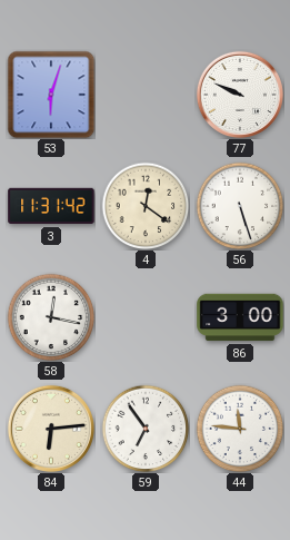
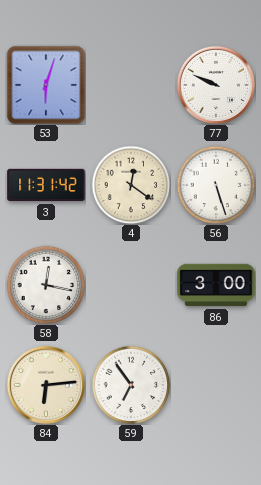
44: 11:46 -> none
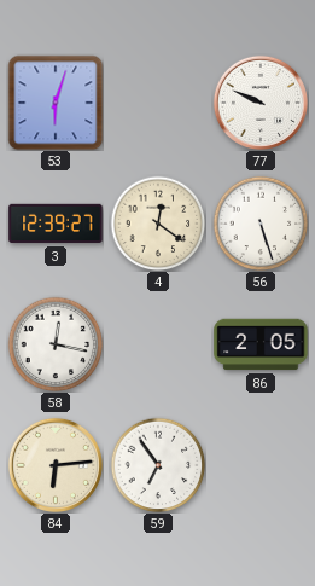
3: 11:31 -> 12:39
86: 3:00 -> 2:05
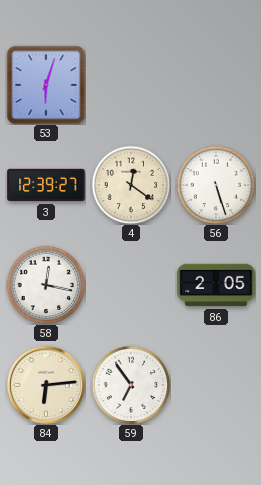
77: 9:49 -> none
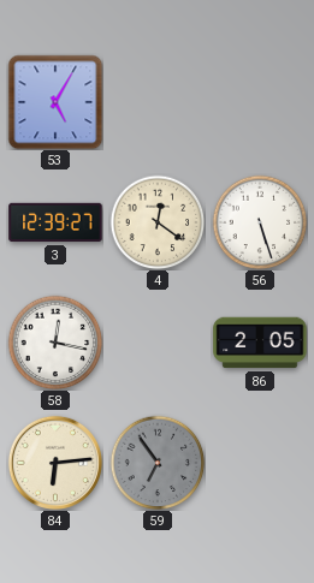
53: 6:03 -> 5:05
59 dial: white -> grey
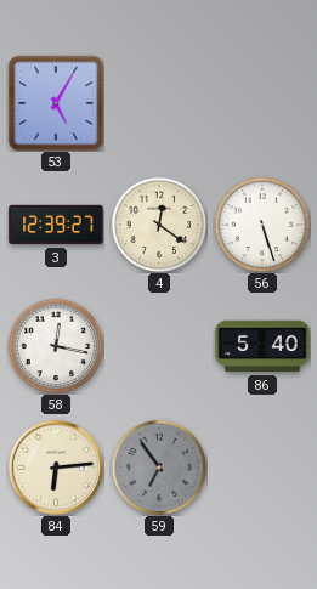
86: 2:05 -> 5:40
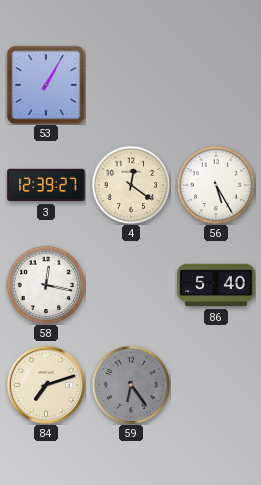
53: 5:05 -> 1:05
56: 5:27 -> 5:25
84: 6:14 -> 7:12
59: 6:54 -> 6:24
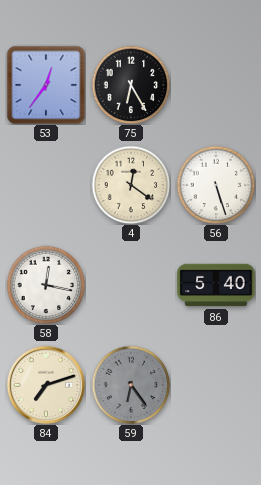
53: 1:05 -> 12:36
75: none -> 6:25
3: 12:39 -> none
56: 5:25 -> 5:27
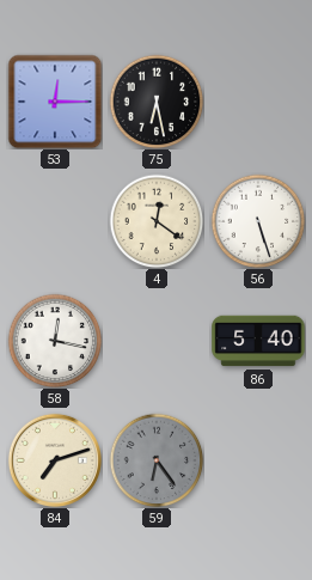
53: 12:36 -> 12:15
75: 6:25 -> 6:28
